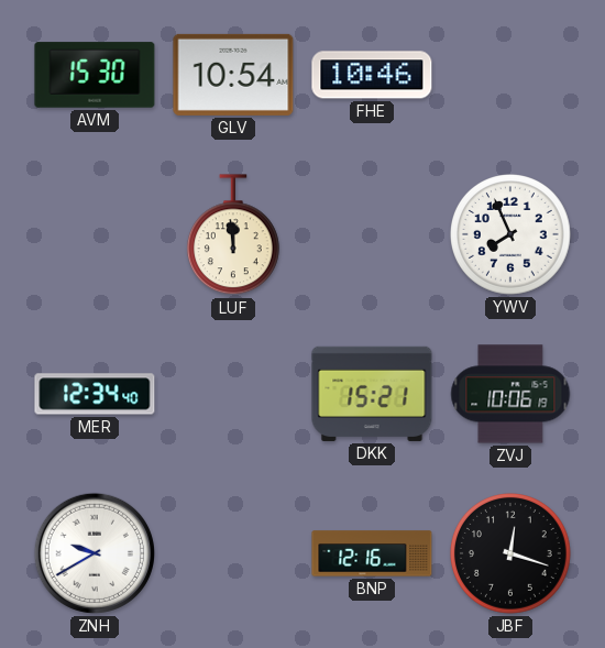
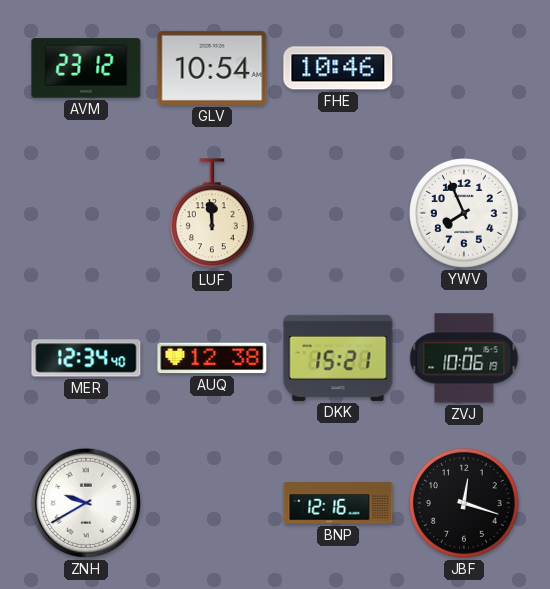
AVM: 15:30 -> 23:12
AUQ: none -> 12:38
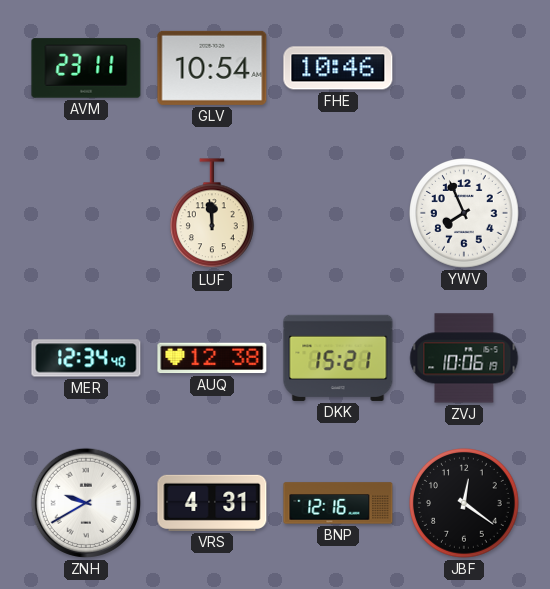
AVM: 23:12 -> 23:11
VRS: none -> 4:31
JBF: 12:18 -> 12:21
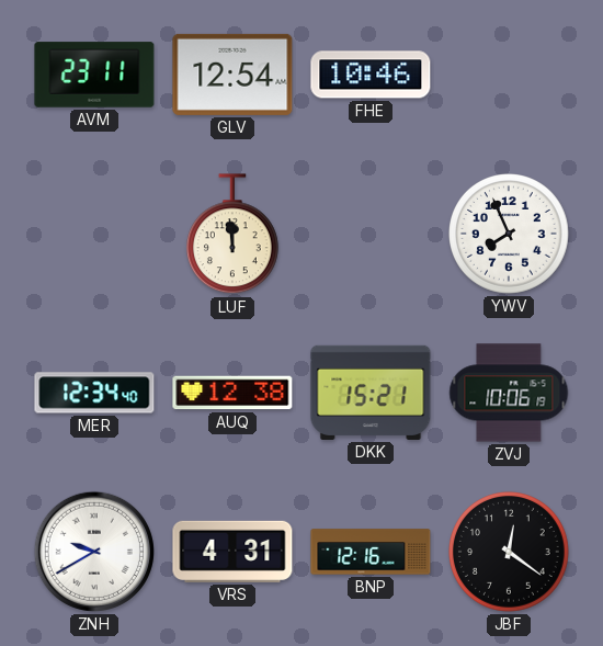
GLV: 10:54 -> 12:54
